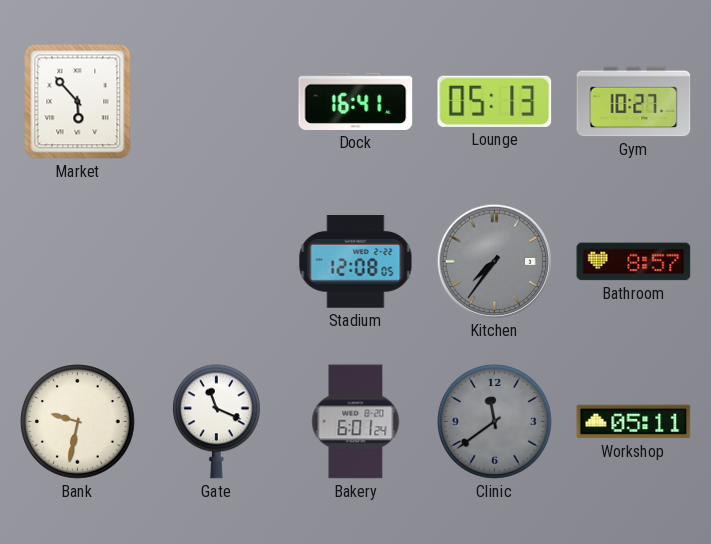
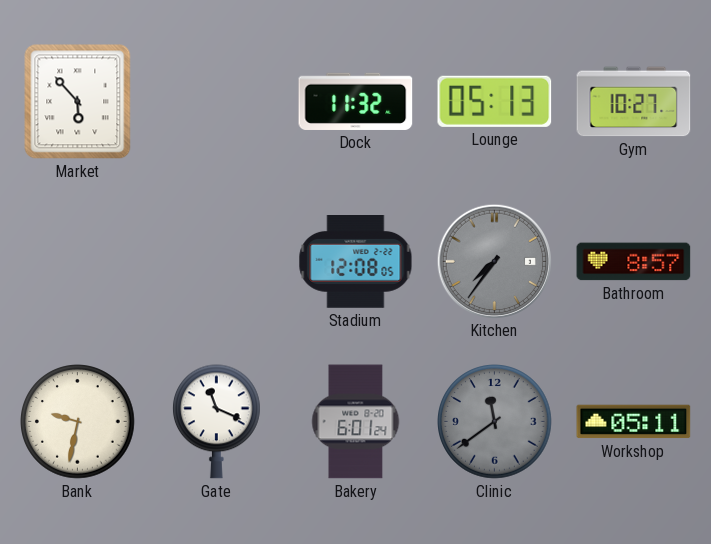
Dock: 16:41 -> 11:32
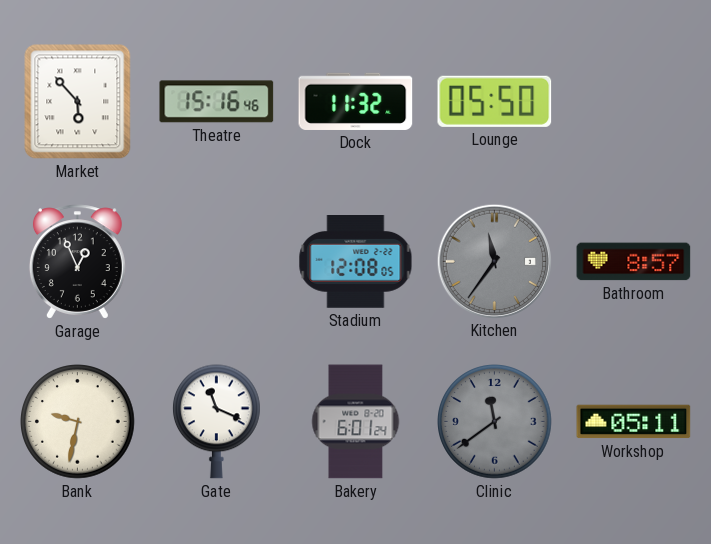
Theatre: none -> 15:16
Lounge: 05:13 -> 05:50
Gym: 10:27 -> none
Garage: none -> 12:56
Kitchen: 7:36 -> 11:36
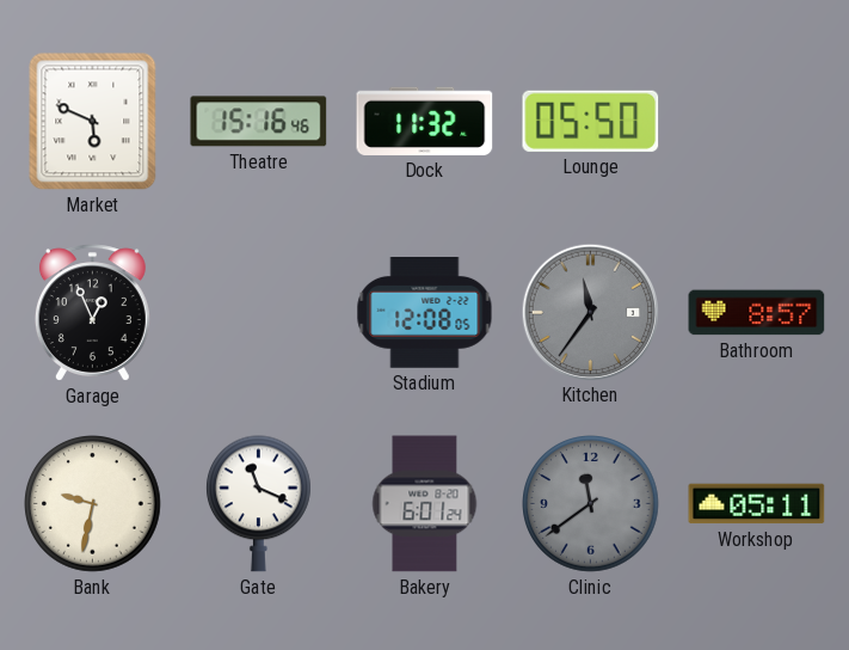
Market: 5:53 -> 5:49
